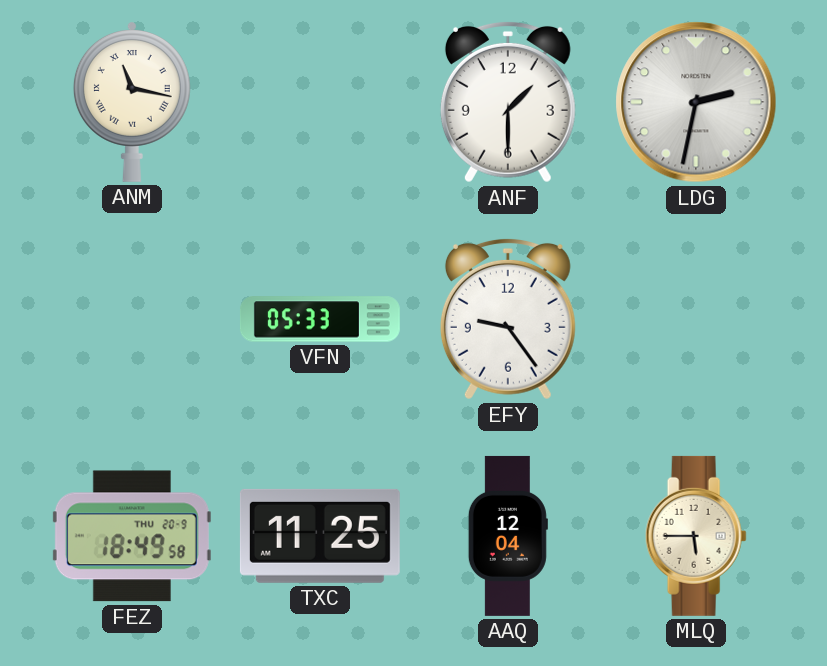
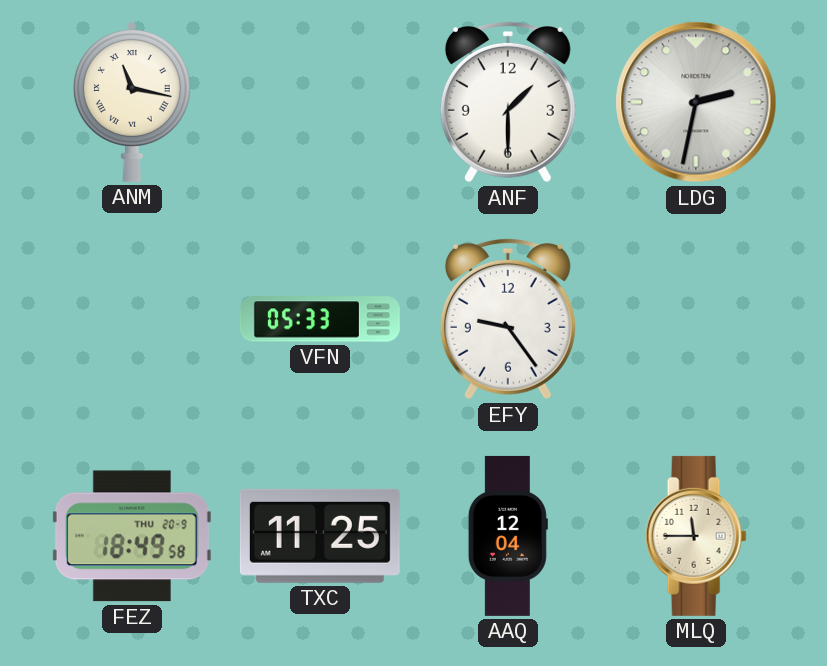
MLQ: 5:45 -> 11:45
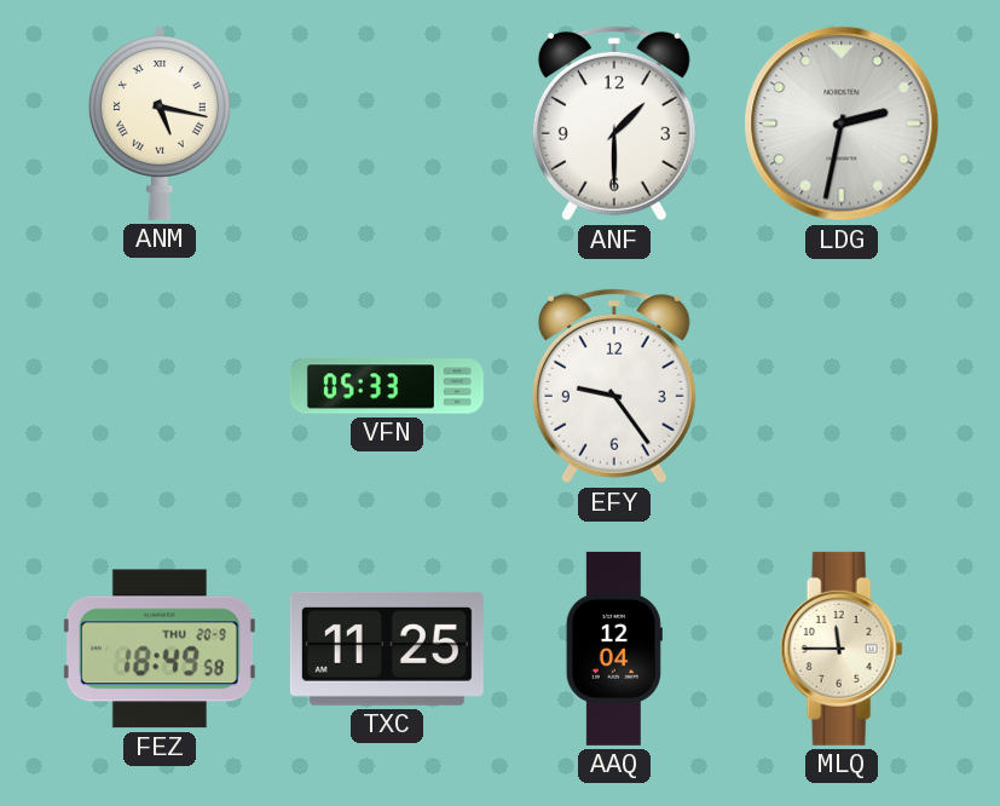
ANM: 11:17 -> 5:17
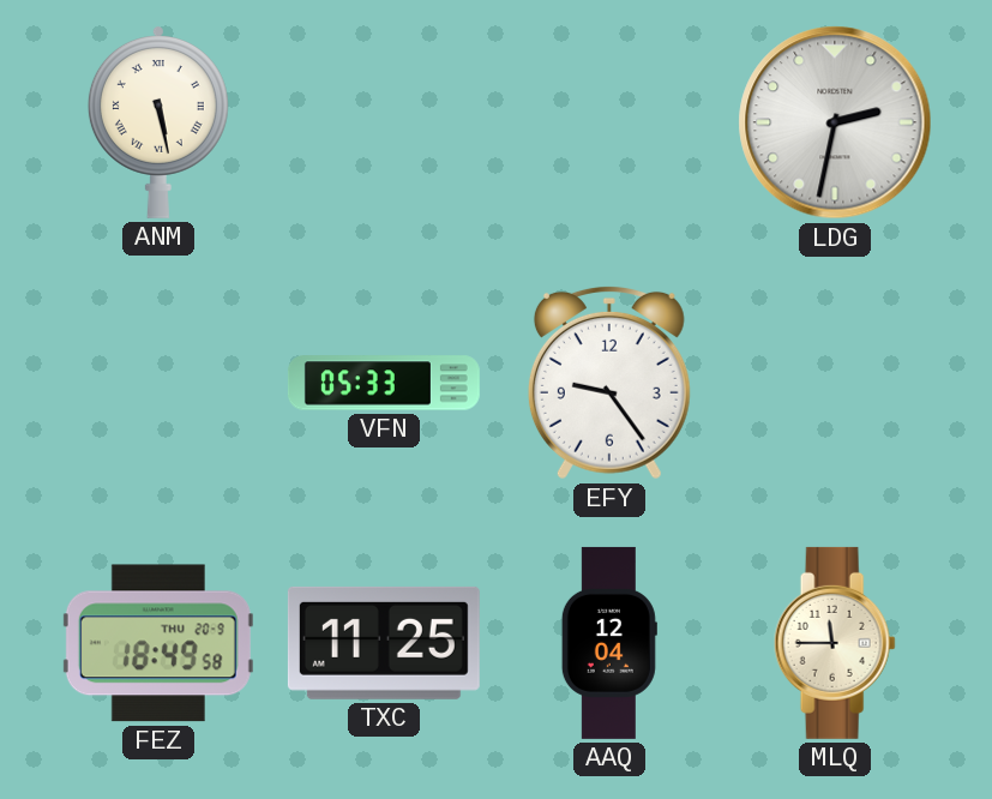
ANM: 5:17 -> 5:28
ANF: 1:30 -> none
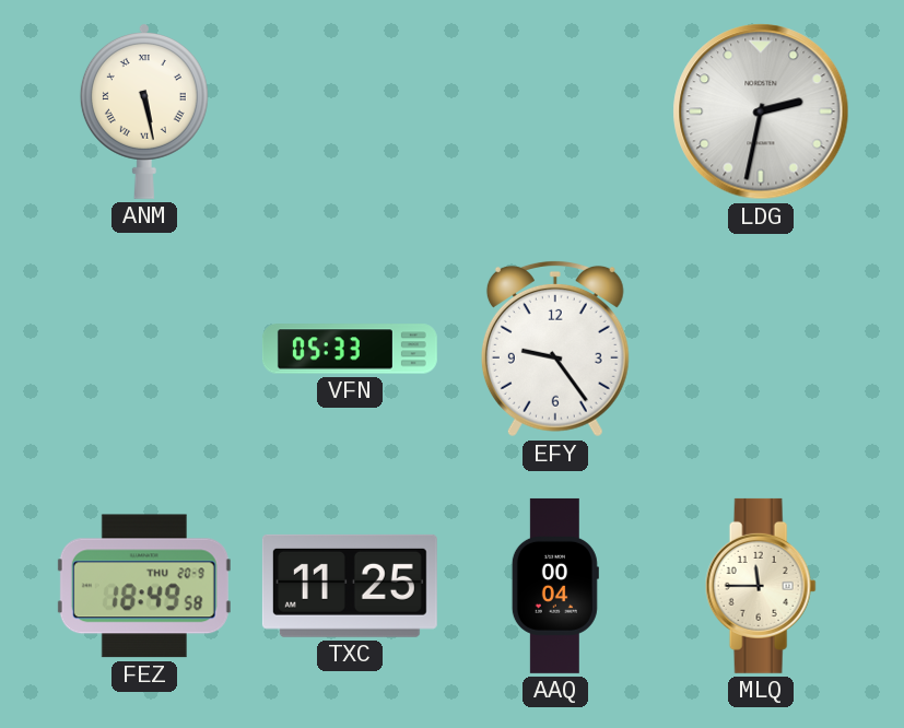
AAQ: 12:04 -> 00:04
